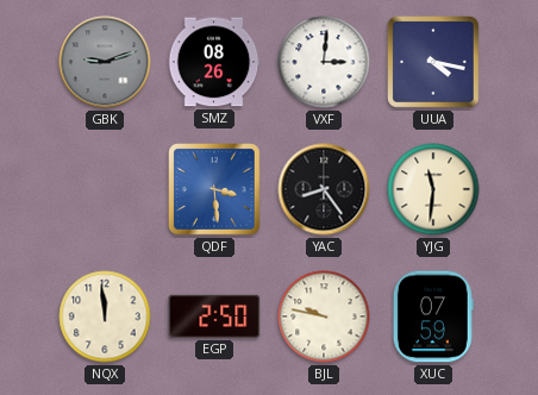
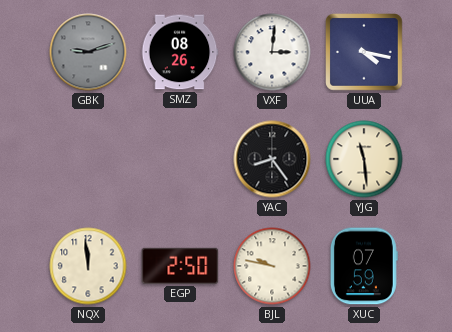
QDF: 3:29 -> none
YJG: 11:31 -> 11:29
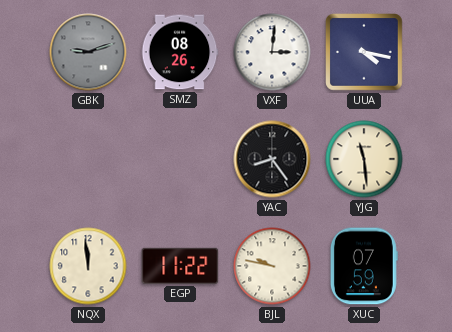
EGP: 2:50 -> 11:22
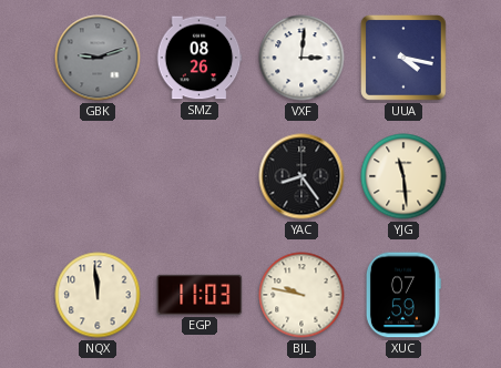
EGP: 11:22 -> 11:03
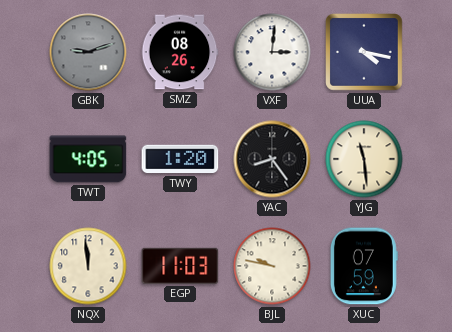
TWT: none -> 4:05
TWY: none -> 1:20
